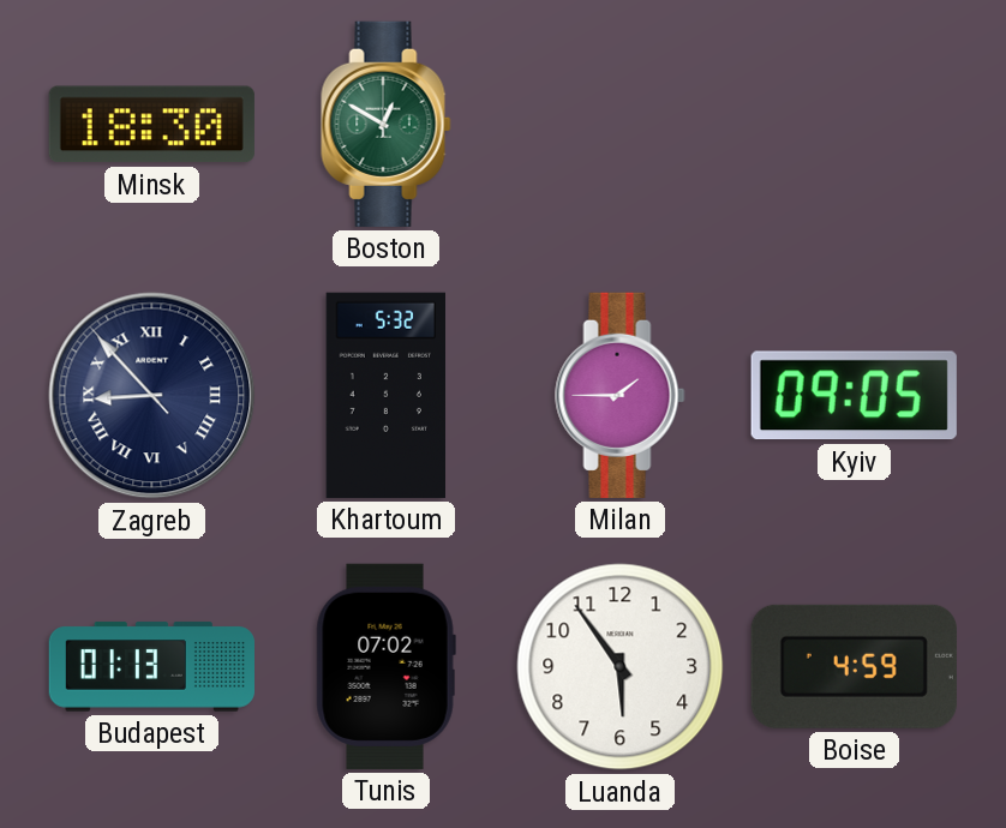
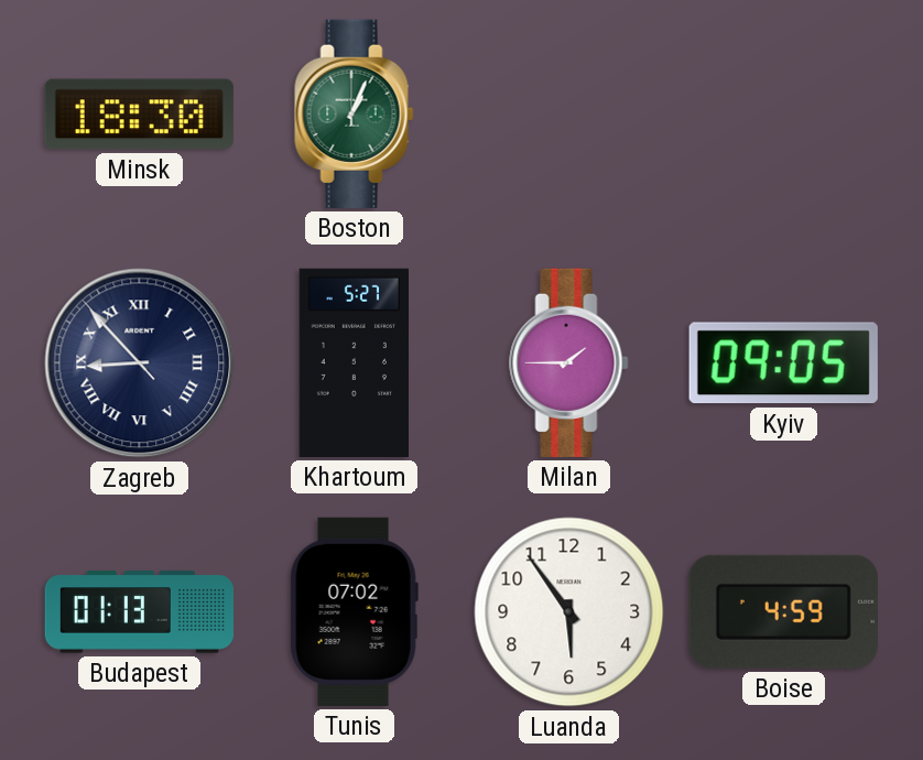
Boston: 12:50 -> 1:04
Khartoum: 5:32 -> 5:27
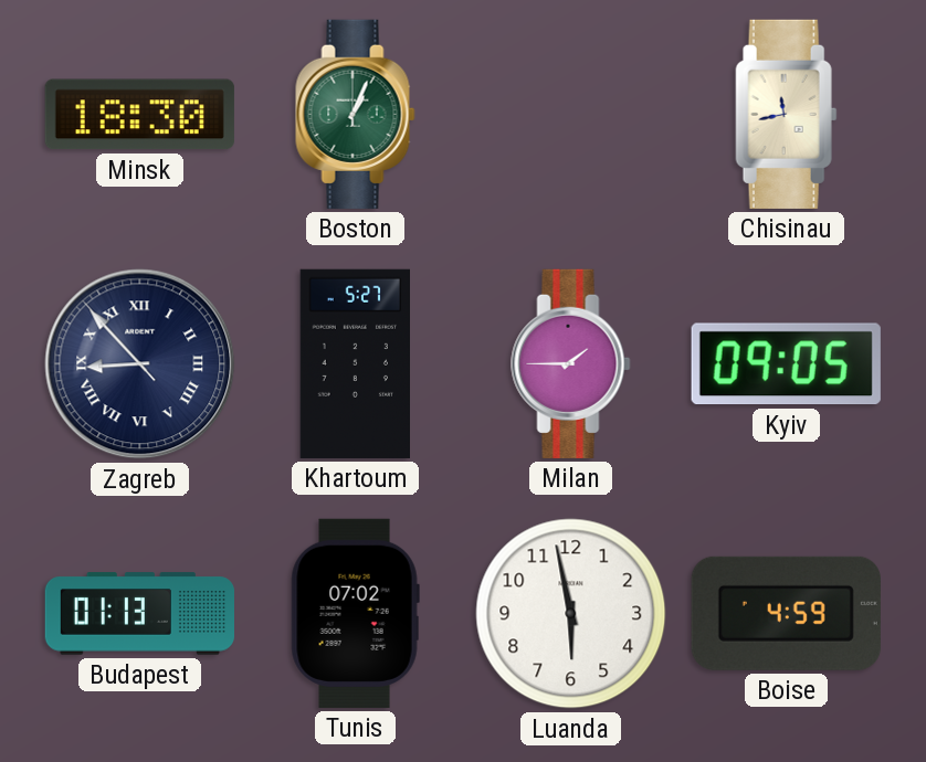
Chisinau: none -> 11:43
Luanda: 5:54 -> 5:58
